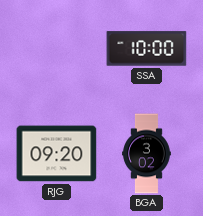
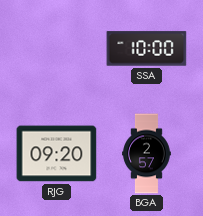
BGA: 3:02 -> 2:57
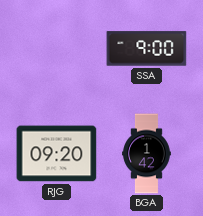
SSA: 10:00 -> 9:00
BGA: 2:57 -> 1:42
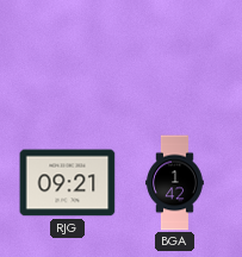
SSA: 9:00 -> none
RJG: 09:20 -> 09:21
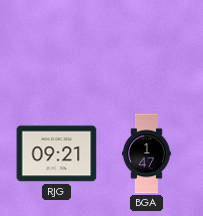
BGA: 1:42 -> 1:47
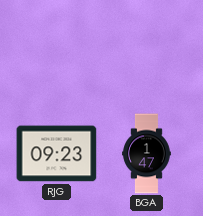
RJG: 09:21 -> 09:23
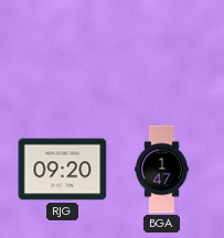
RJG: 09:23 -> 09:20
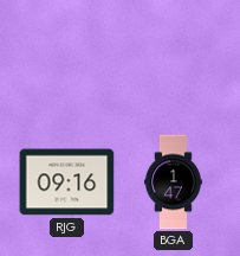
RJG: 09:20 -> 09:16
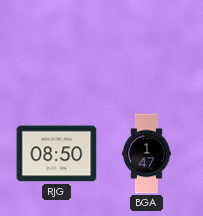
RJG: 09:16 -> 08:50
